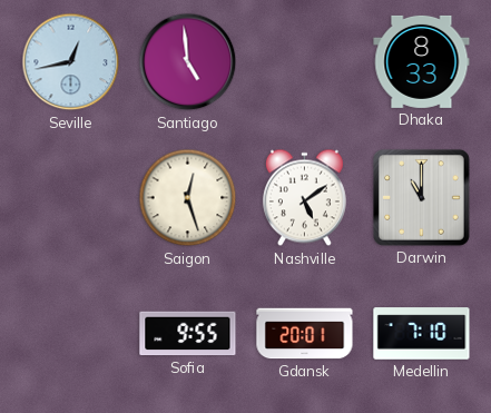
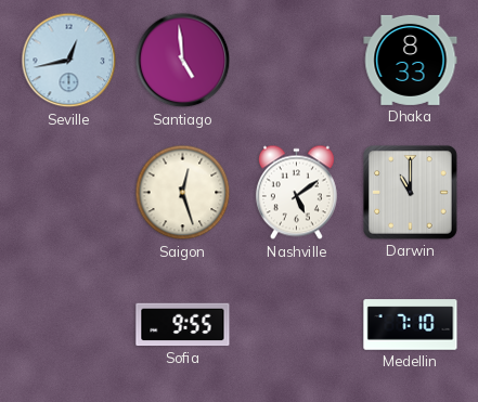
Gdansk: 20:01 -> none
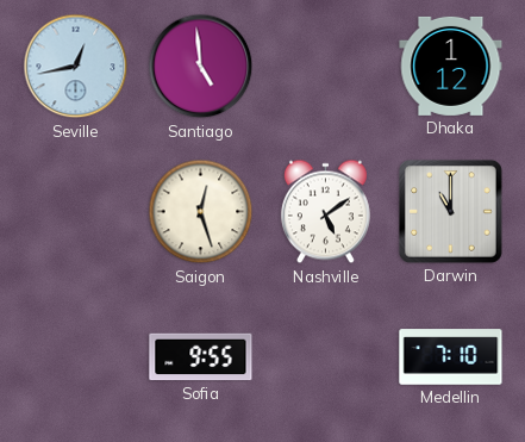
Dhaka: 8:33 -> 1:12
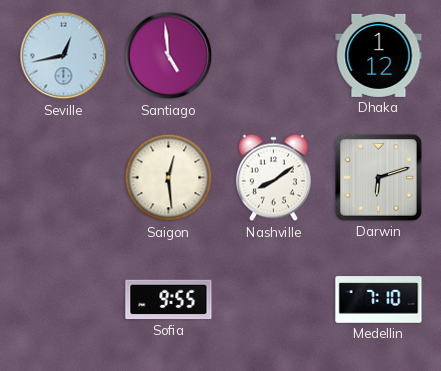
Saigon: 12:27 -> 12:29
Nashville: 5:09 -> 8:09
Darwin: 11:00 -> 6:12
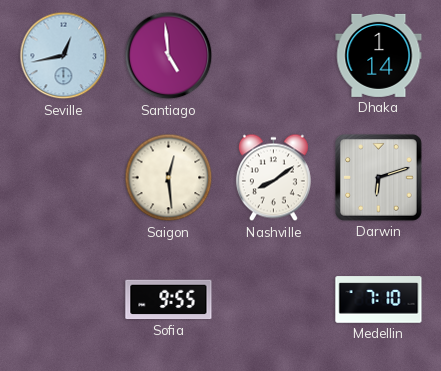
Dhaka: 1:12 -> 1:14
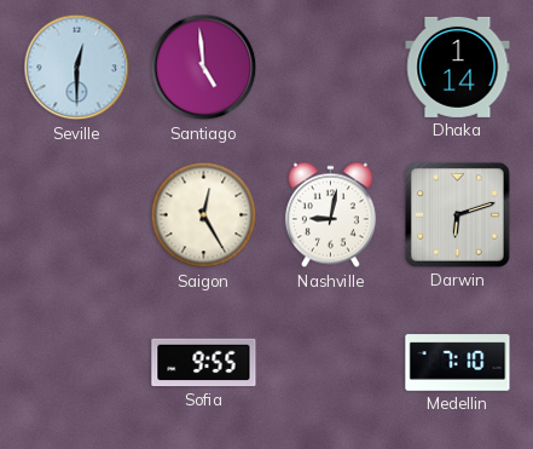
Seville: 12:43 -> 12:30
Saigon: 12:29 -> 12:25
Nashville: 8:09 -> 9:02
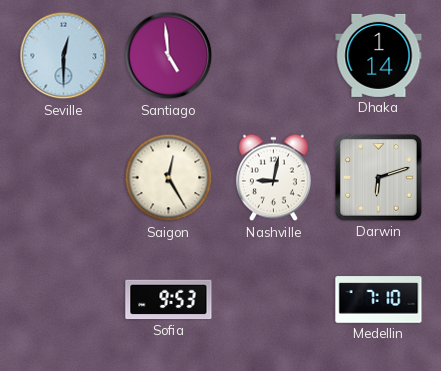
Sofia: 9:55 -> 9:53
